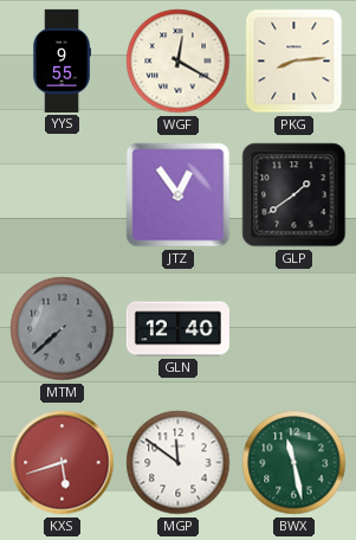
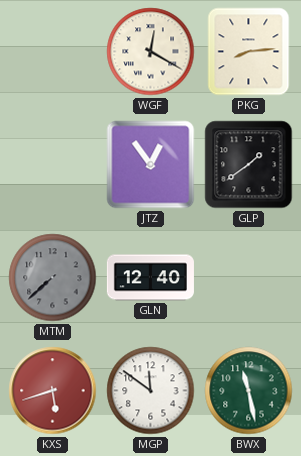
YYS: 9:55 -> none
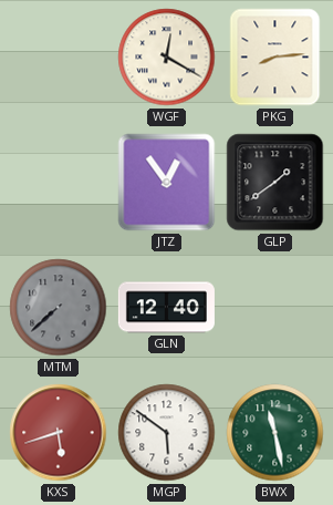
MGP: 11:51 -> 5:51
